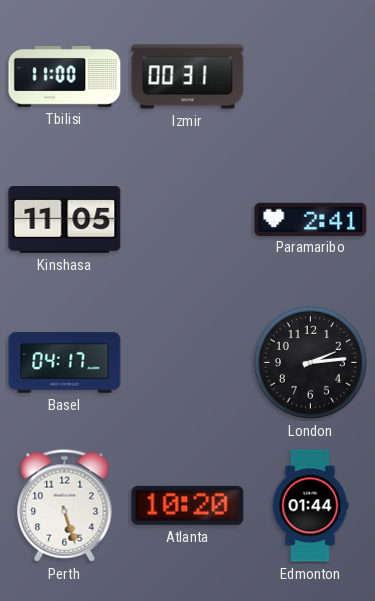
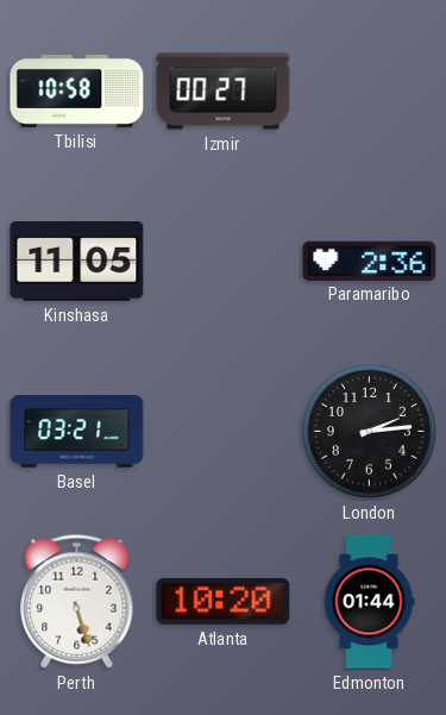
Tbilisi: 11:00 -> 10:58
Izmir: 00:31 -> 00:27
Paramaribo: 2:41 -> 2:36
Basel: 04:17 -> 03:21
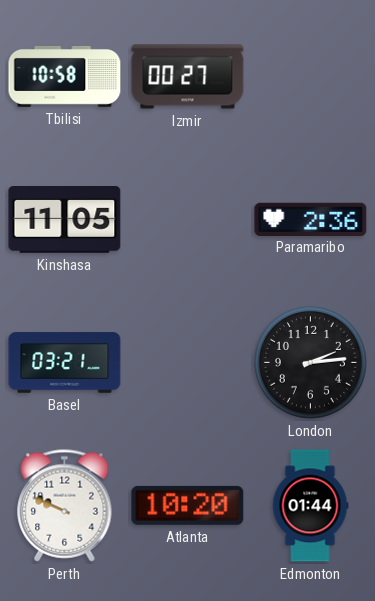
Perth: 5:27 -> 9:49
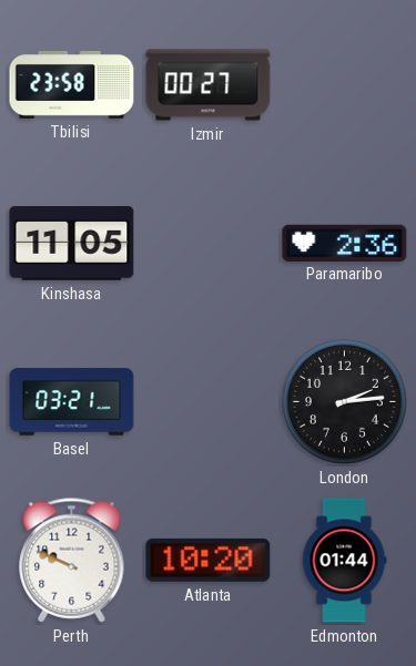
Tbilisi: 10:58 -> 23:58
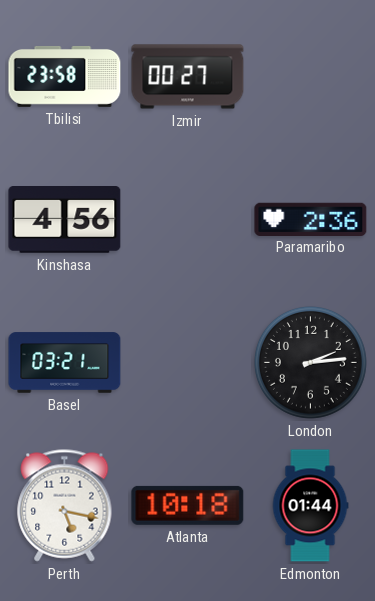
Kinshasa: 11:05 -> 4:56
Perth: 9:49 -> 5:17
Atlanta: 10:20 -> 10:18
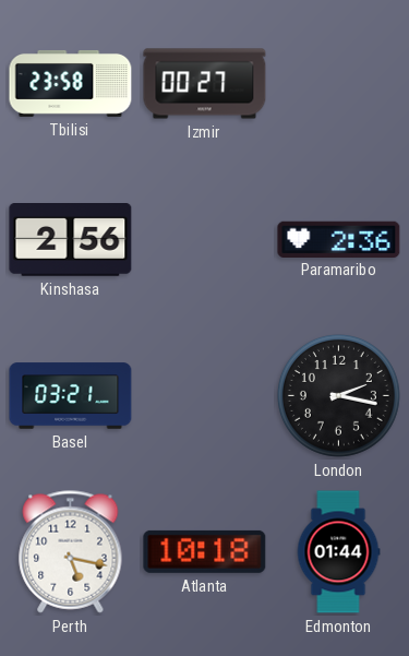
Kinshasa: 4:56 -> 2:56
London: 2:14 -> 2:17
